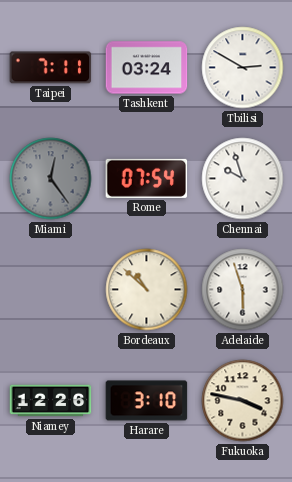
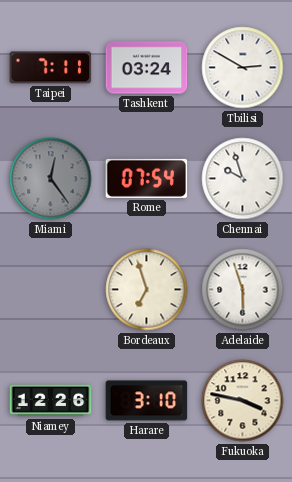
Bordeaux: 10:52 -> 6:57
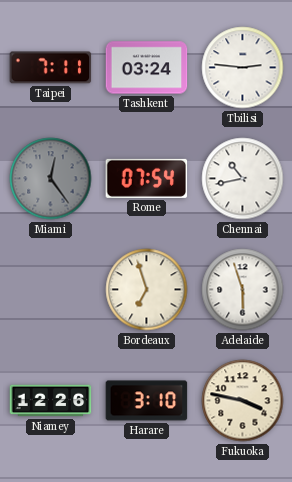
Tbilisi: 2:50 -> 2:46
Chennai: 9:57 -> 10:43
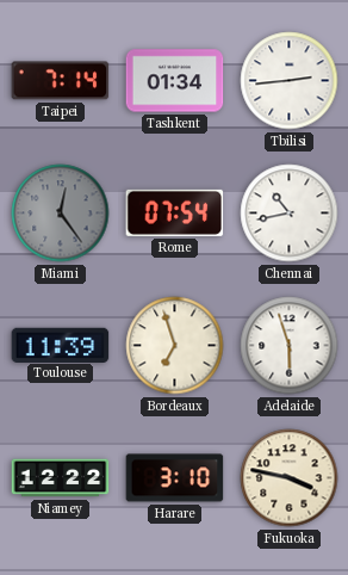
Taipei: 7:11 -> 7:14
Tashkent: 03:24 -> 01:34
Tbilisi: 2:46 -> 2:44
Toulouse: none -> 11:39
Niamey: 12:26 -> 12:22
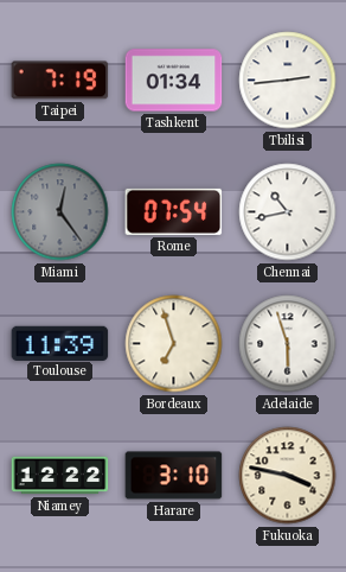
Taipei: 7:14 -> 7:19
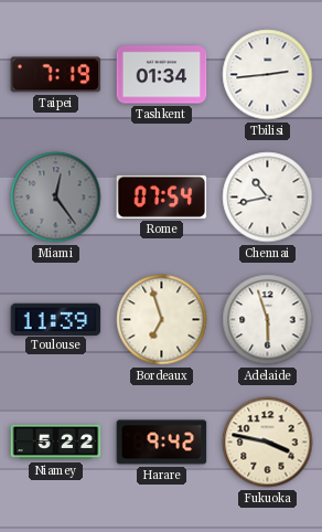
Niamey: 12:22 -> 5:22
Harare: 3:10 -> 9:42
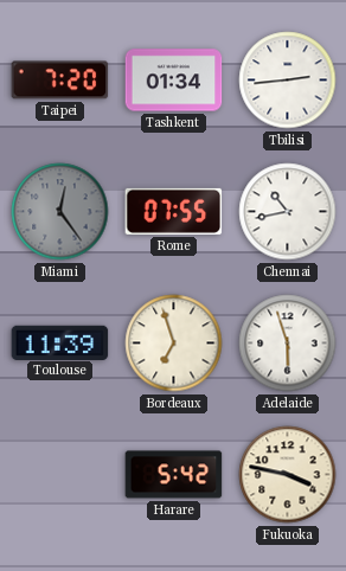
Taipei: 7:19 -> 7:20
Rome: 07:54 -> 07:55
Niamey: 5:22 -> none
Harare: 9:42 -> 5:42
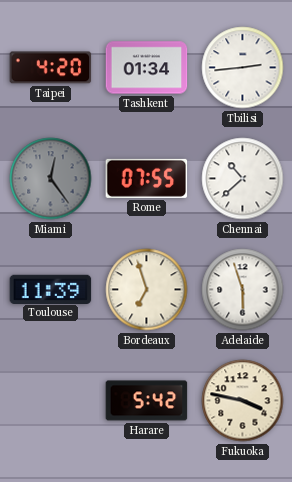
Taipei: 7:20 -> 4:20
Chennai: 10:43 -> 10:38
